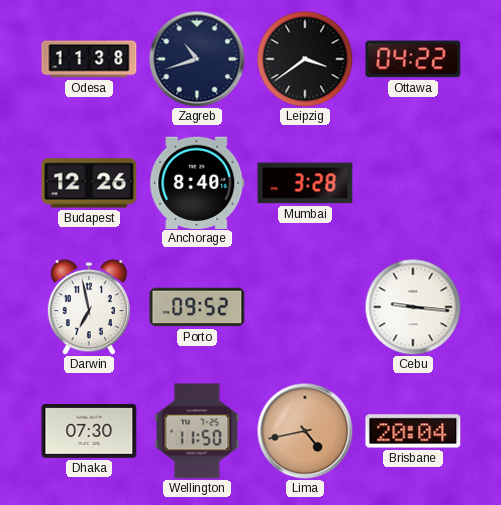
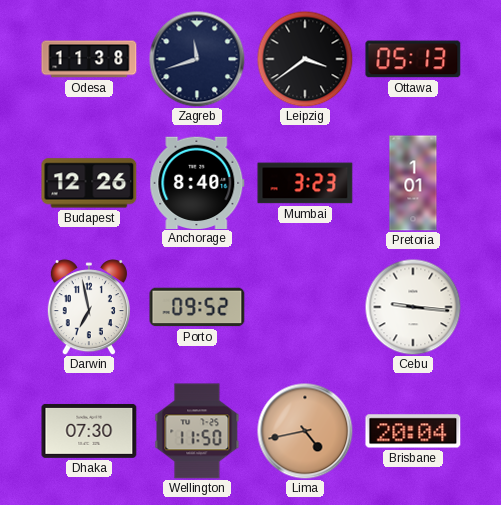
Zagreb: 10:42 -> 11:42
Ottawa: 04:22 -> 05:13
Mumbai: 3:28 -> 3:23
Pretoria: none -> 1:01
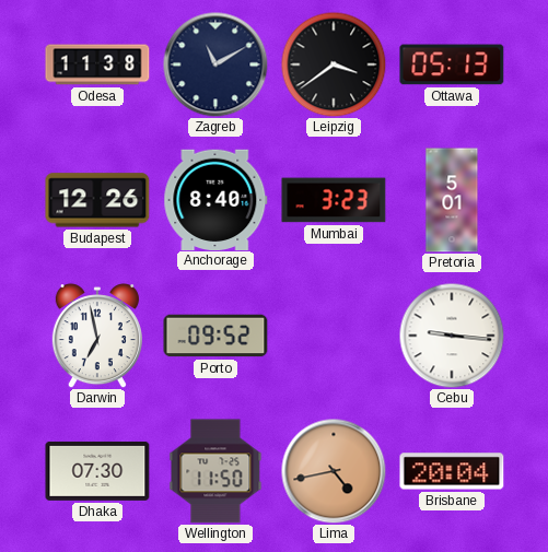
Zagreb: 11:42 -> 11:10
Pretoria: 1:01 -> 5:01
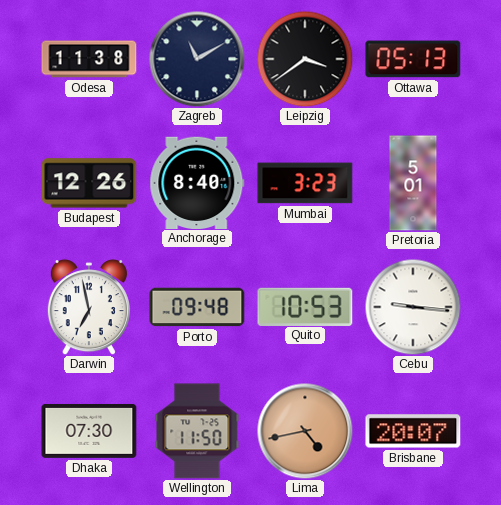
Porto: 09:52 -> 09:48
Quito: none -> 10:53
Brisbane: 20:04 -> 20:07
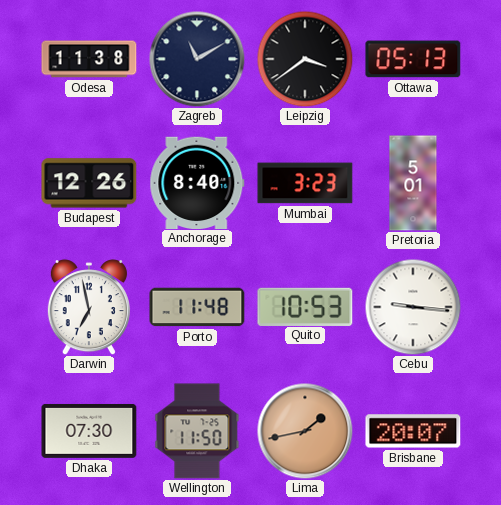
Porto: 09:48 -> 11:48
Lima: 4:43 -> 1:43
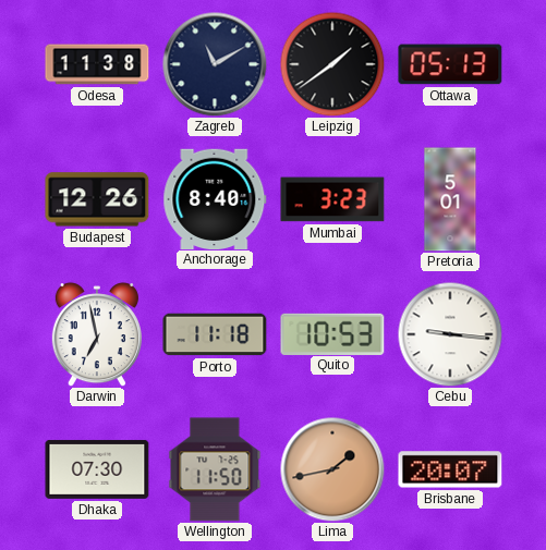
Leipzig: 3:39 -> 1:39
Porto: 11:48 -> 11:18
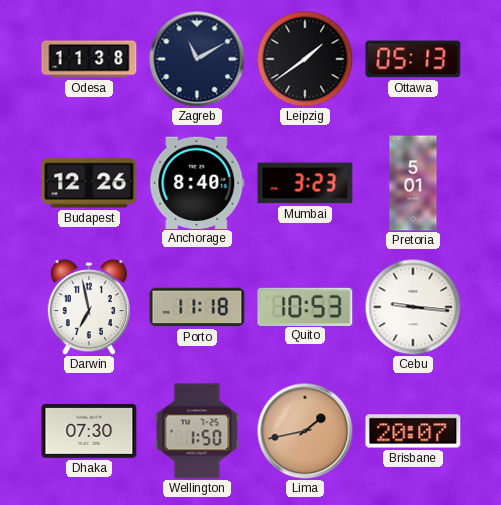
Wellington: 11:50 -> 1:50
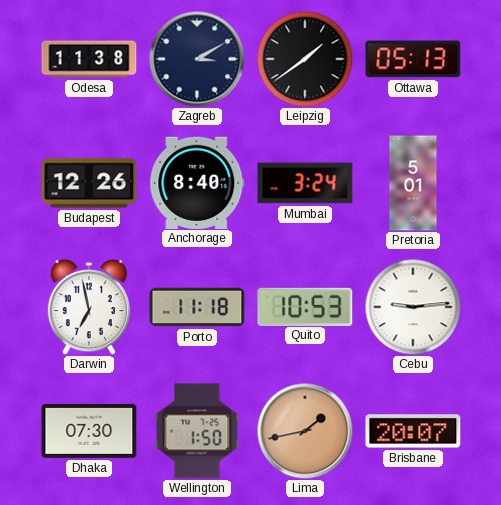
Zagreb: 11:10 -> 3:10
Mumbai: 3:23 -> 3:24
Cebu: 9:16 -> 9:14
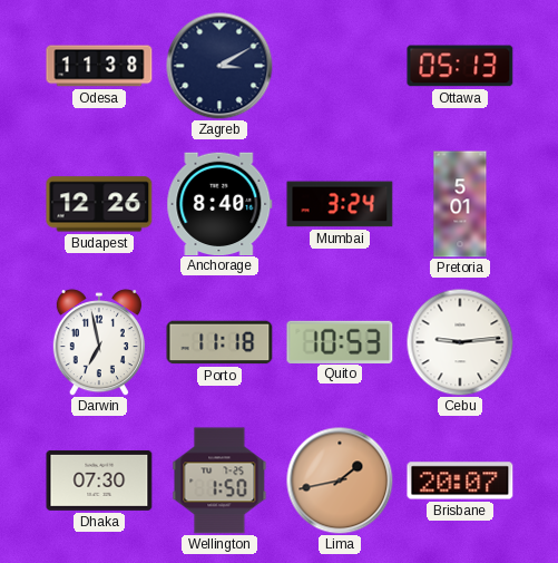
Leipzig: 1:39 -> none
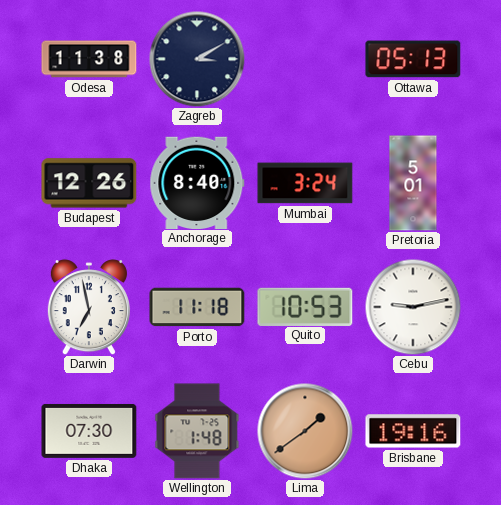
Cebu: 9:14 -> 9:13
Wellington: 1:50 -> 1:48
Lima: 1:43 -> 1:39
Brisbane: 20:07 -> 19:16
